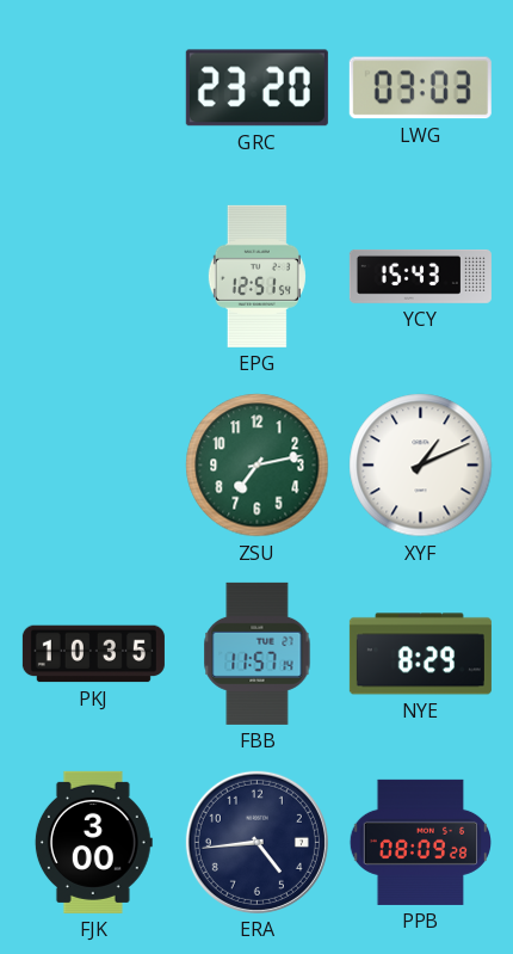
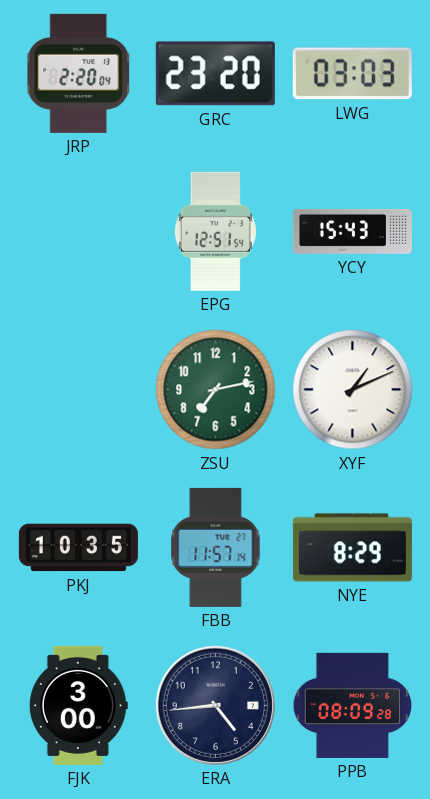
JRP: none -> 2:20
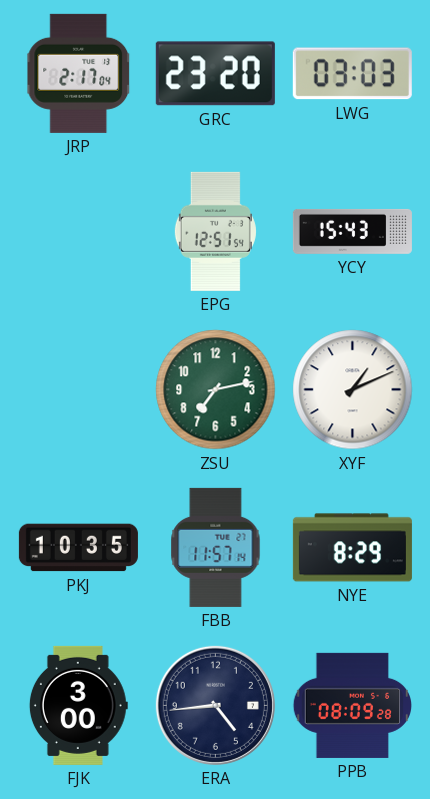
JRP: 2:20 -> 2:17
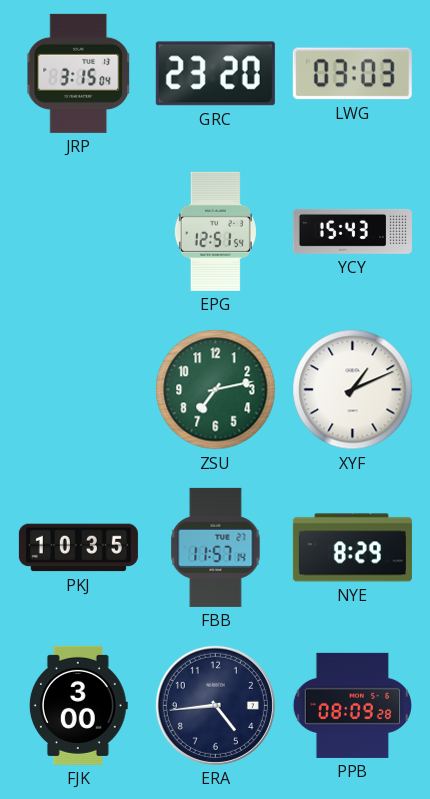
JRP: 2:17 -> 3:15
